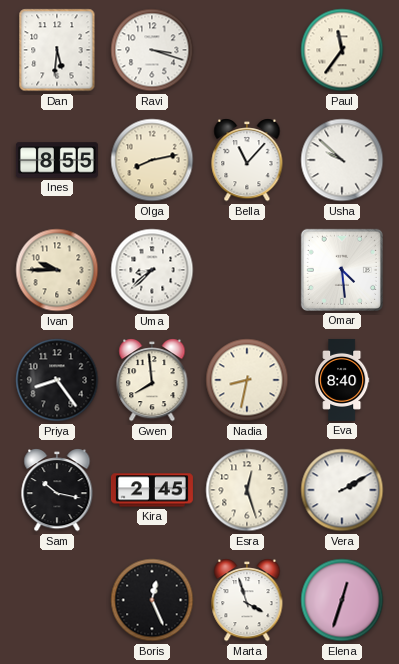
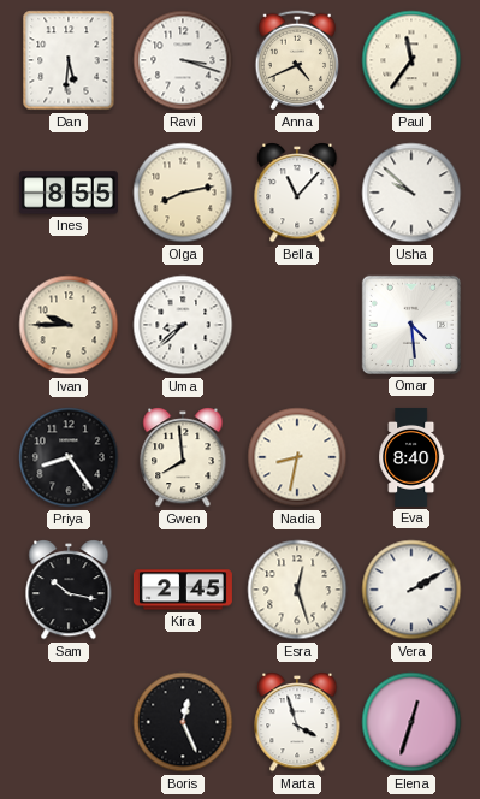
Anna: none -> 4:41
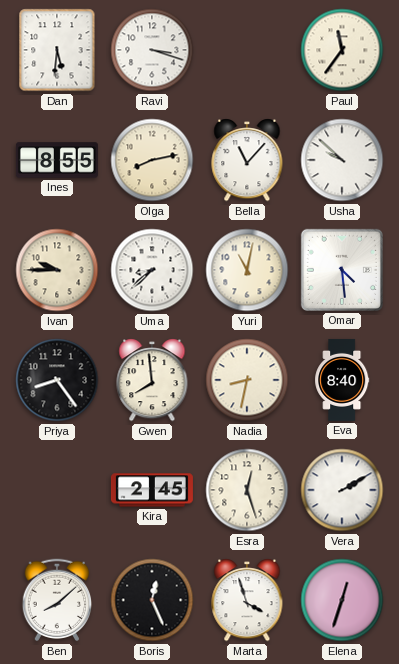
Anna: 4:41 -> none
Yuri: none -> 11:02
Sam: 10:17 -> none
Ben: none -> 8:08
